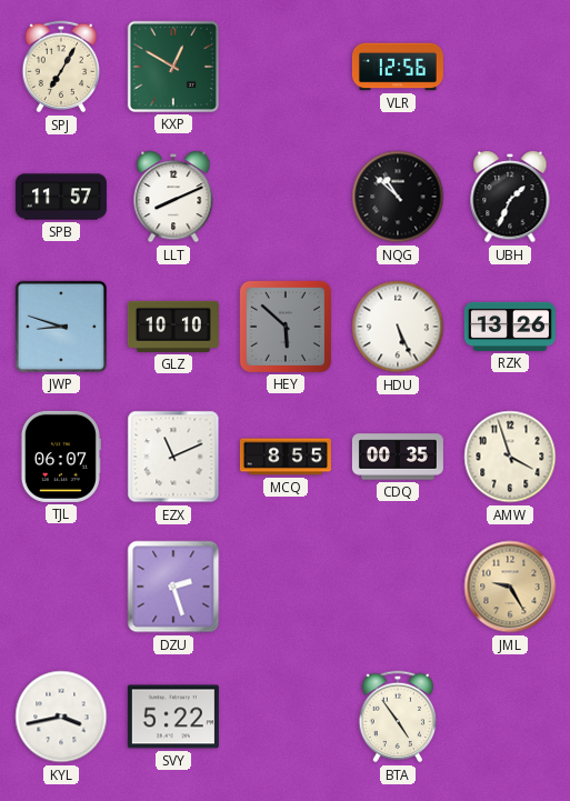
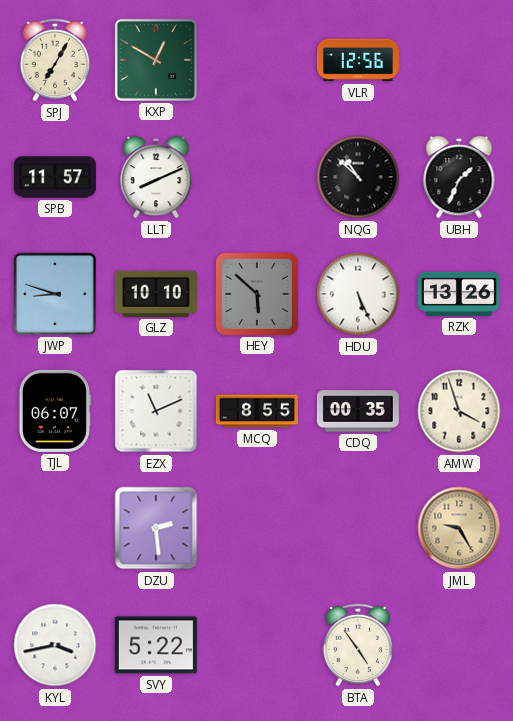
DZU: 2:27 -> 2:29
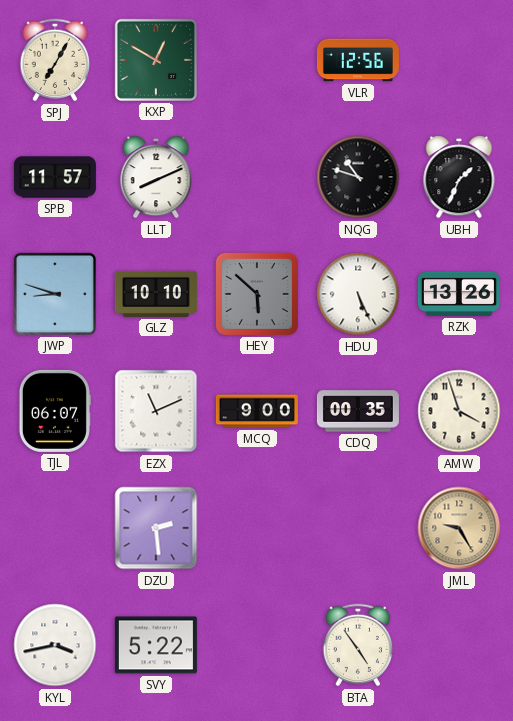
NQG: 10:52 -> 10:48
MCQ: 8:55 -> 9:00
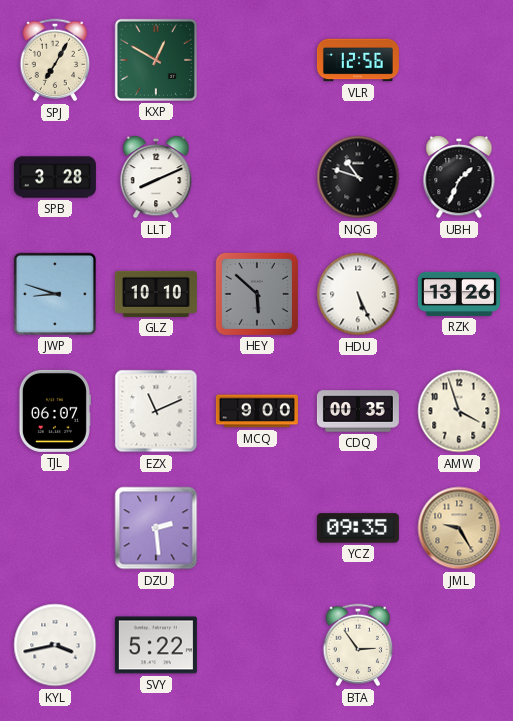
SPB: 11:57 -> 3:28
YCZ: none -> 09:35
BTA: 4:54 -> 2:54
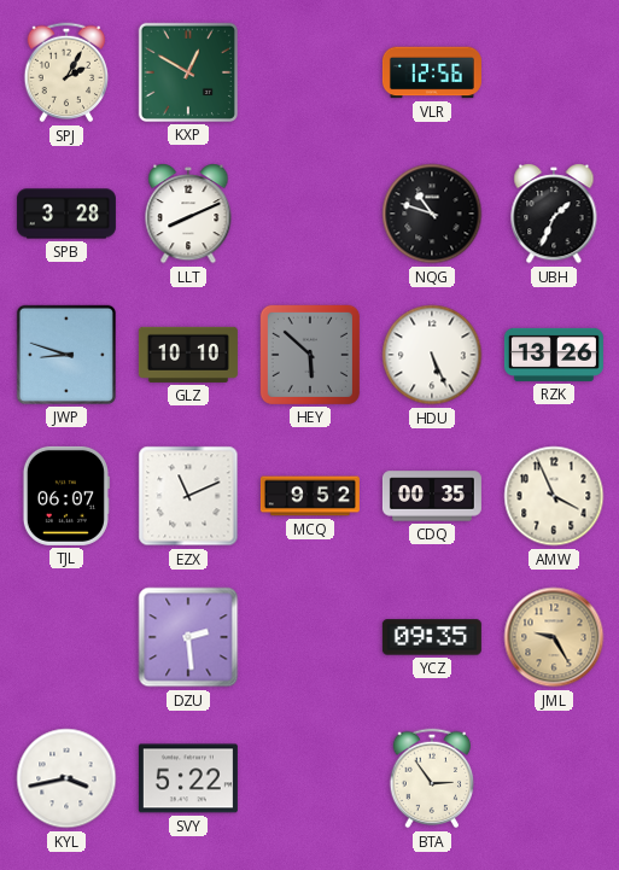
SPJ: 7:05 -> 2:05
MCQ: 9:00 -> 9:52
AMW: 3:57 -> 3:56
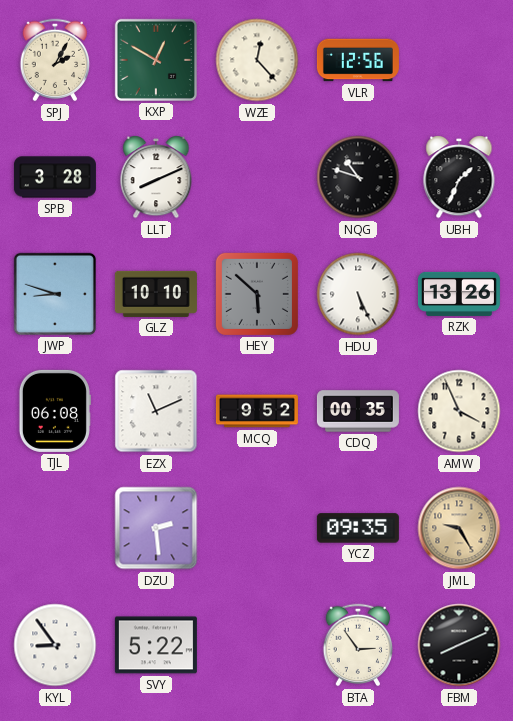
WZE: none -> 12:23
TJL: 06:07 -> 06:08
KYL: 3:43 -> 8:54
FBM: none -> 8:11
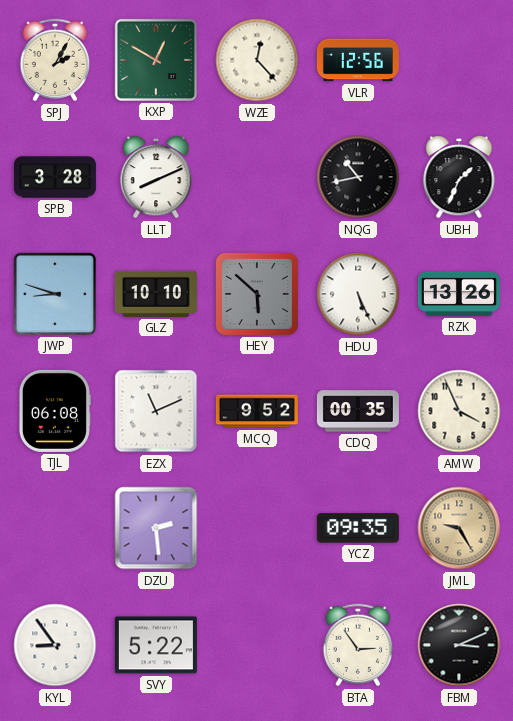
NQG: 10:48 -> 10:43
FBM: 8:11 -> 3:11
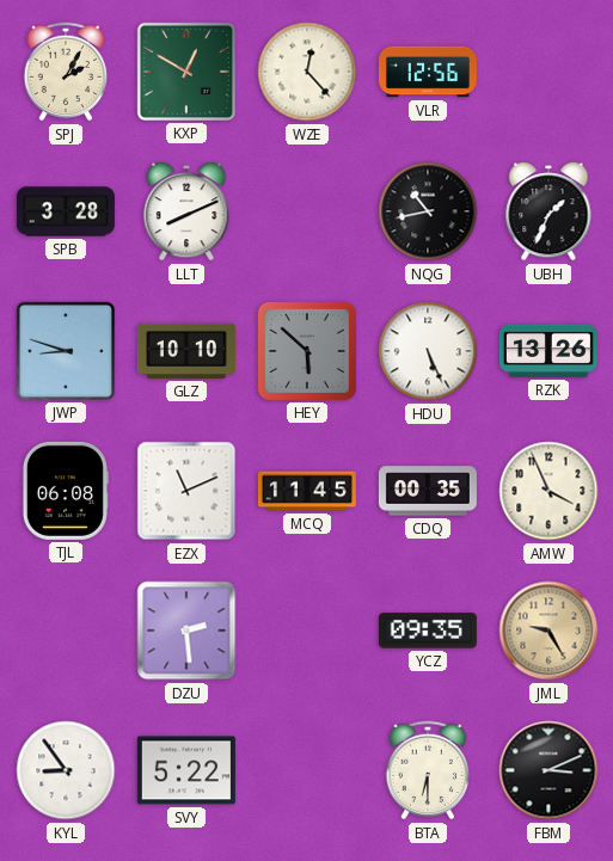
MCQ: 9:52 -> 11:45
BTA: 2:54 -> 6:30
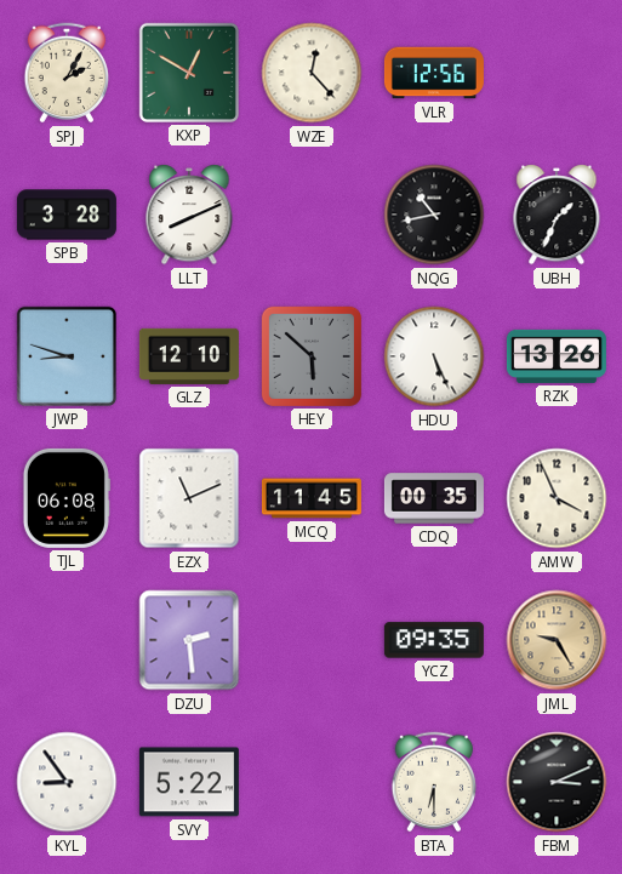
GLZ: 10:10 -> 12:10
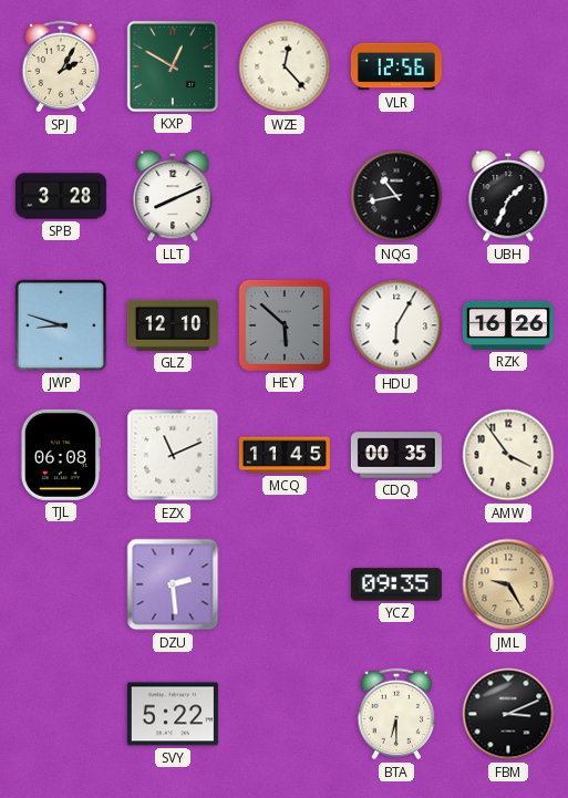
HDU: 5:26 -> 6:05
RZK: 13:26 -> 16:26
AMW: 3:56 -> 3:54
KYL: 8:54 -> none
